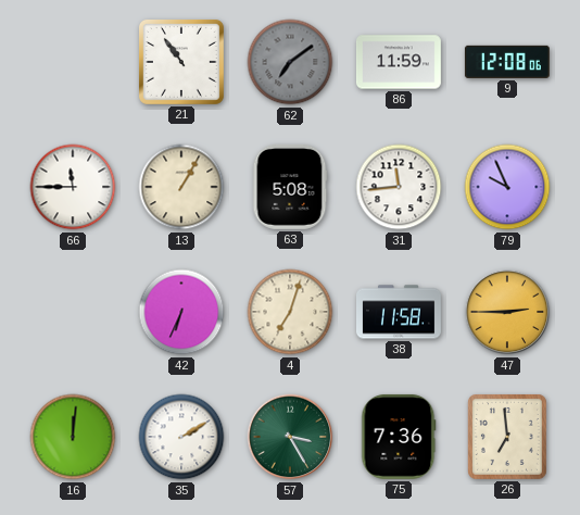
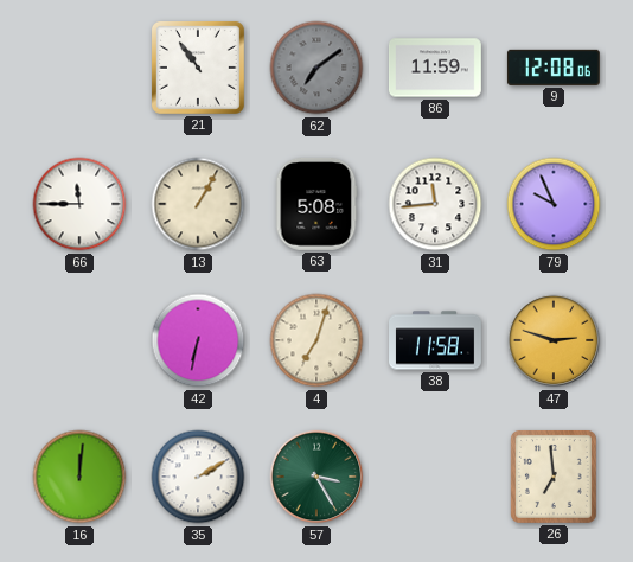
42: 6:34 -> 6:32
47: 2:45 -> 2:48
75: 7:36 -> none
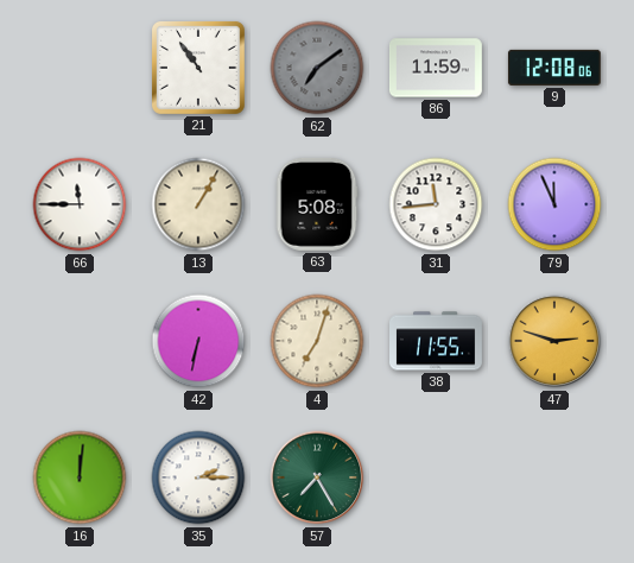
79: 9:56 -> 11:56
38: 11:58 -> 11:55
35: 2:10 -> 2:15
57: 3:25 -> 7:25
26: 6:59 -> none
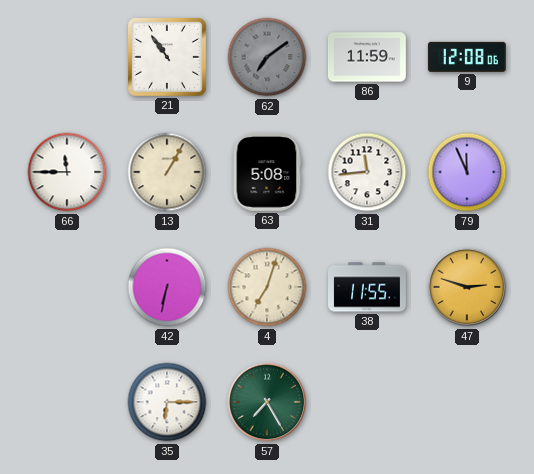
16: 12:01 -> none
35: 2:15 -> 6:15
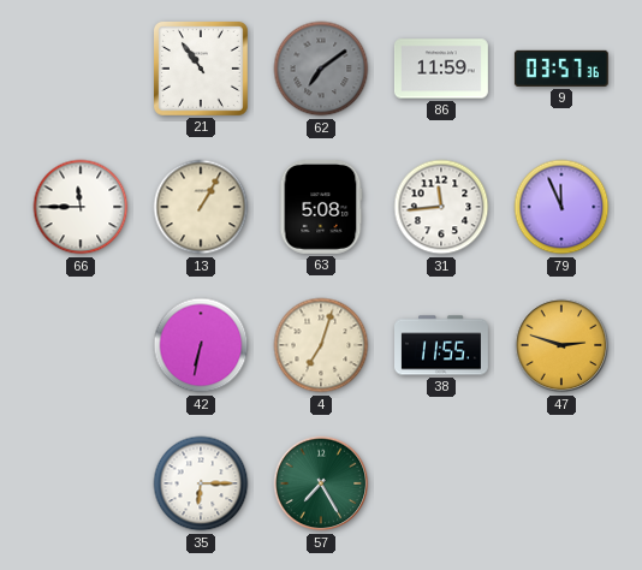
9: 12:08 -> 03:57
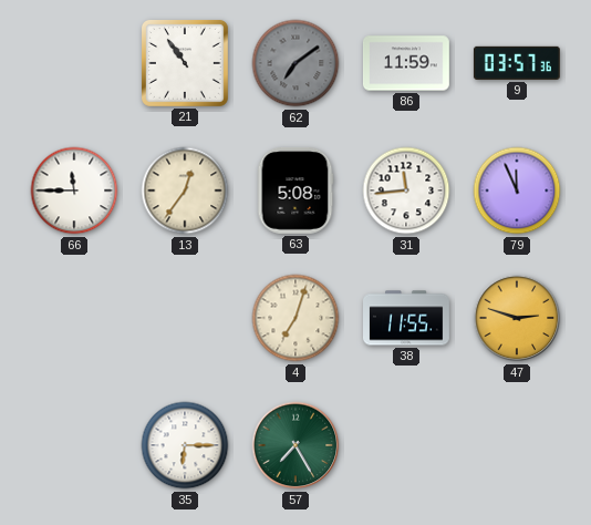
13: 1:05 -> 12:36
42: 6:32 -> none
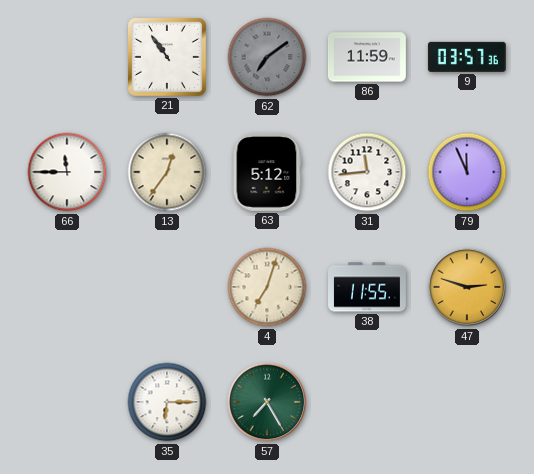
63: 5:08 -> 5:12
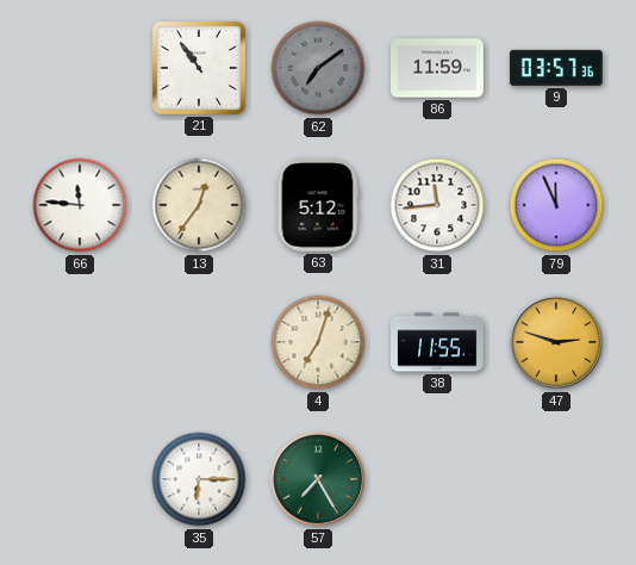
66: 11:45 -> 11:46
